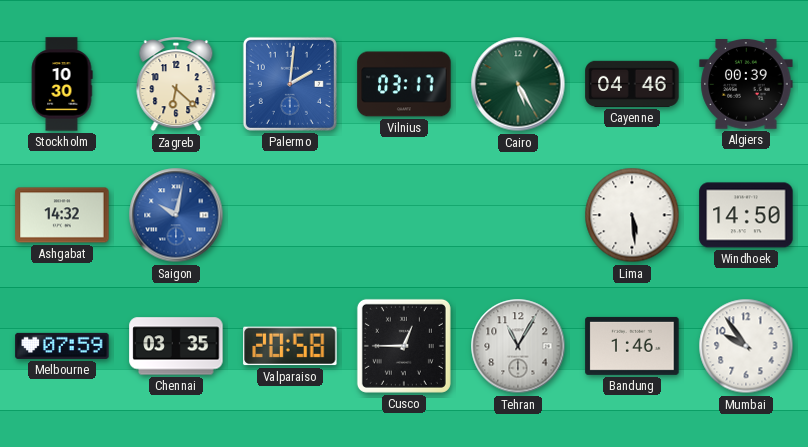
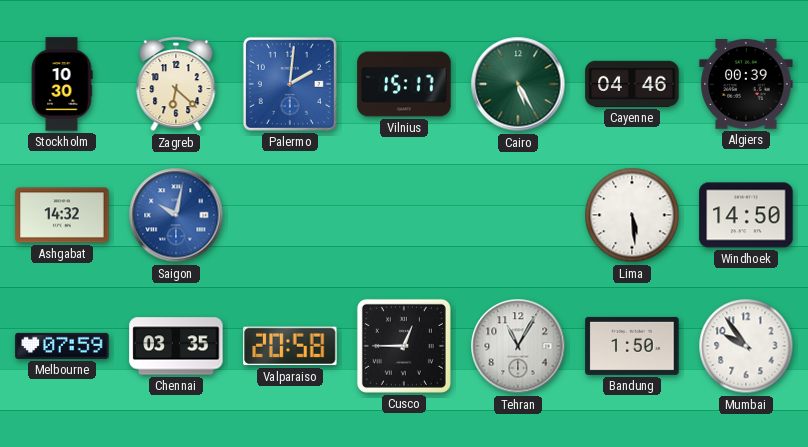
Vilnius: 03:17 -> 15:17
Bandung: 1:46 -> 1:50
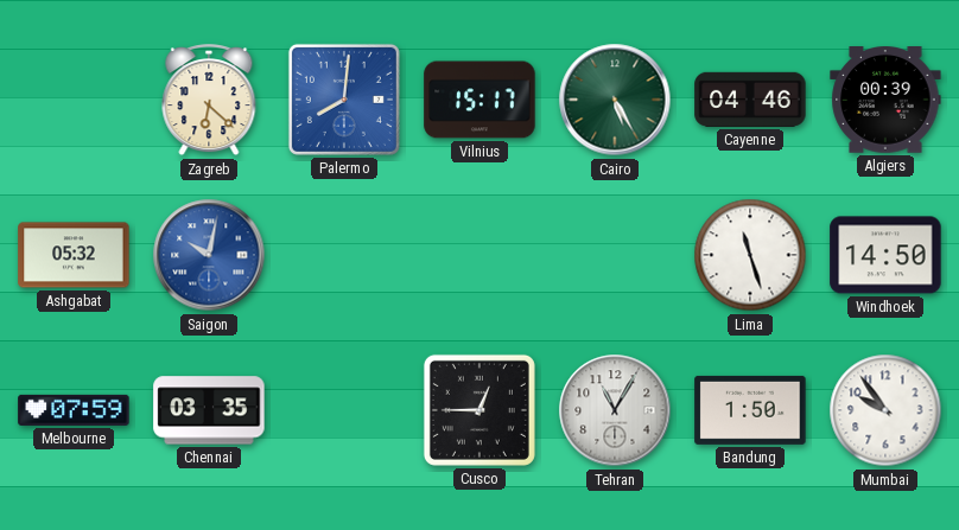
Stockholm: 10:30 -> none
Palermo: 2:01 -> 8:01
Ashgabat: 14:32 -> 05:32
Lima: 5:29 -> 11:27
Valparaiso: 20:58 -> none
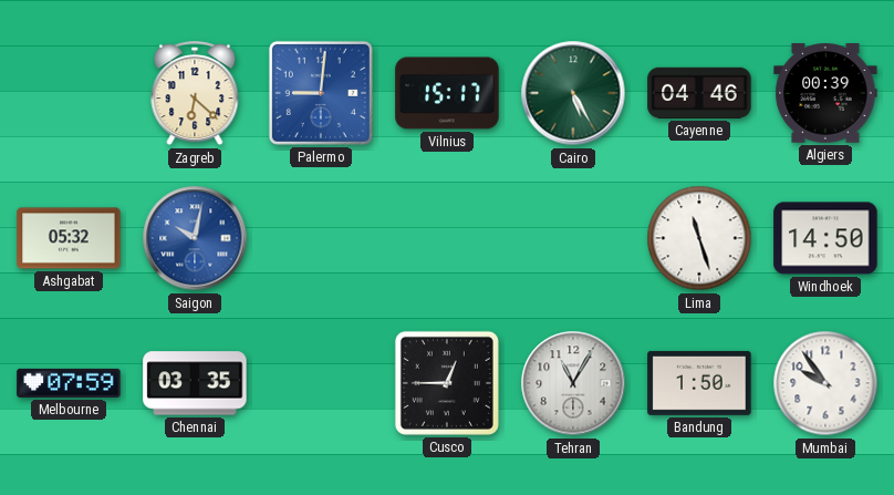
Palermo: 8:01 -> 9:01
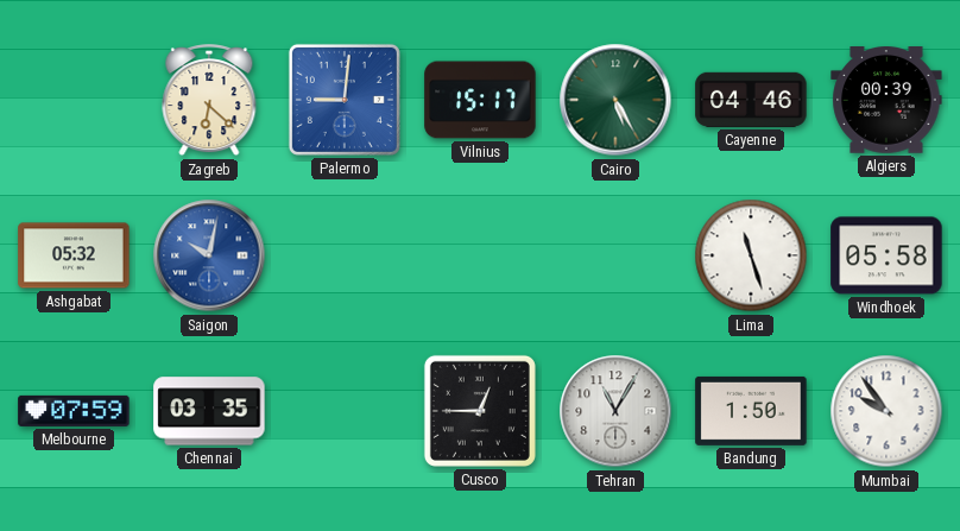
Windhoek: 14:50 -> 05:58
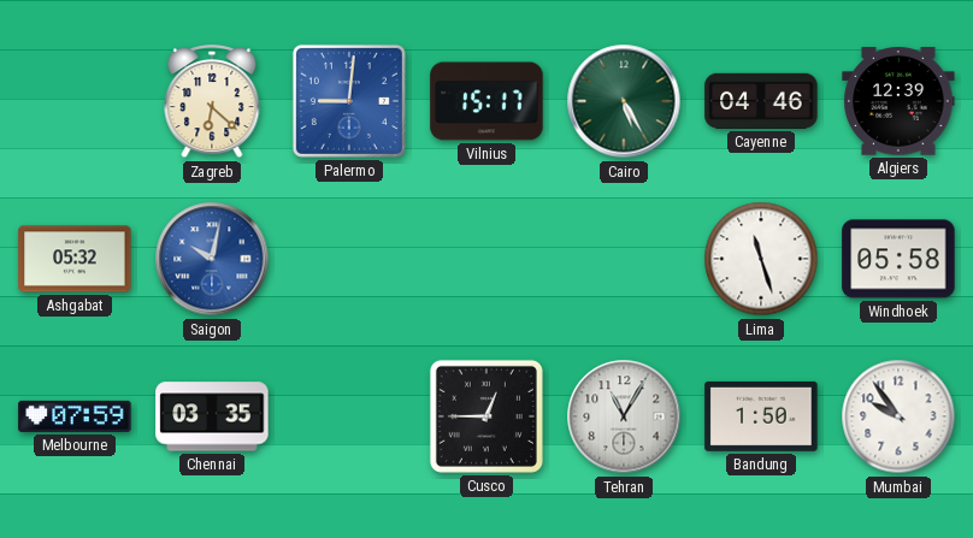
Algiers: 00:39 -> 12:39
